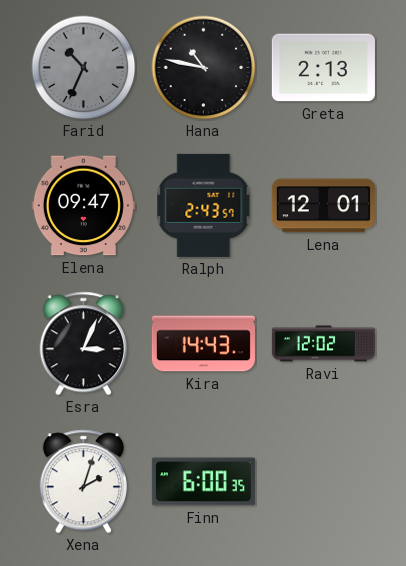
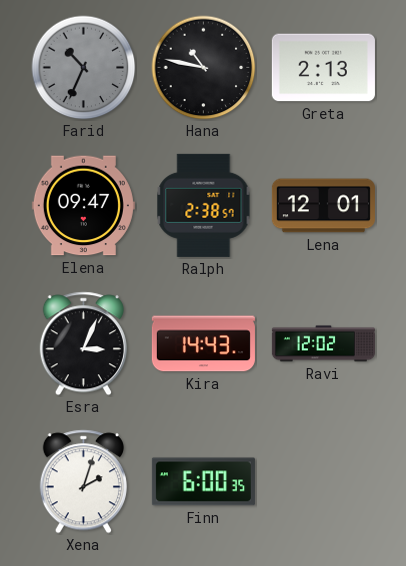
Ralph: 2:43 -> 2:38
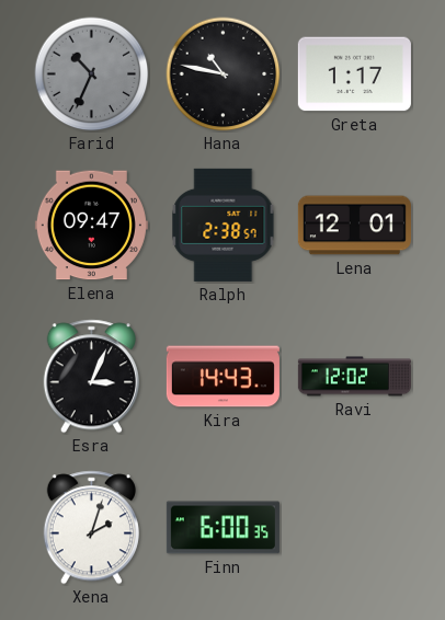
Greta: 2:13 -> 1:17
